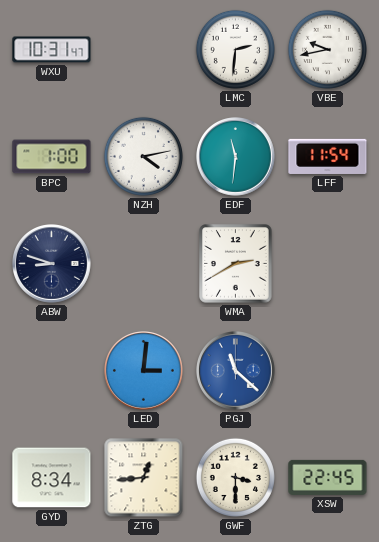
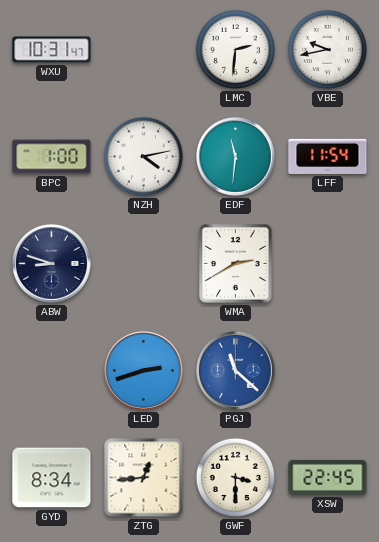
LED: 3:01 -> 2:42
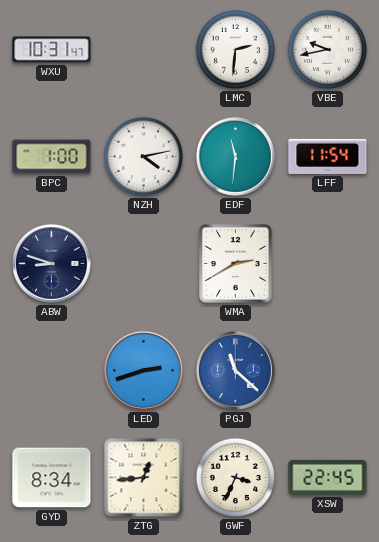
GWF: 3:30 -> 3:34
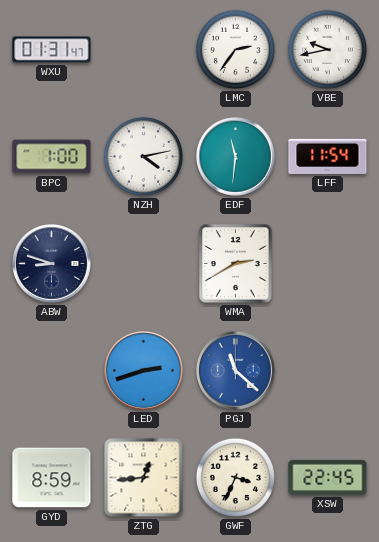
WXU: 10:31 -> 01:31
LMC: 2:31 -> 2:36
GYD: 8:34 -> 8:59
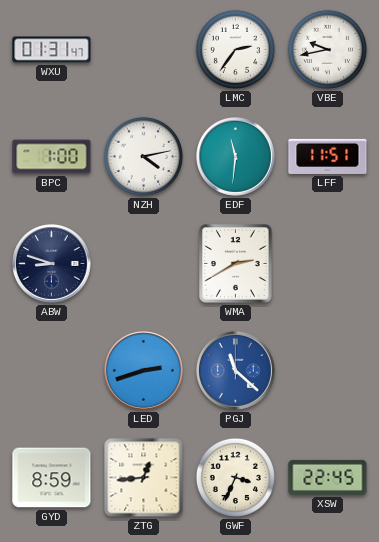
LFF: 11:54 -> 11:51
